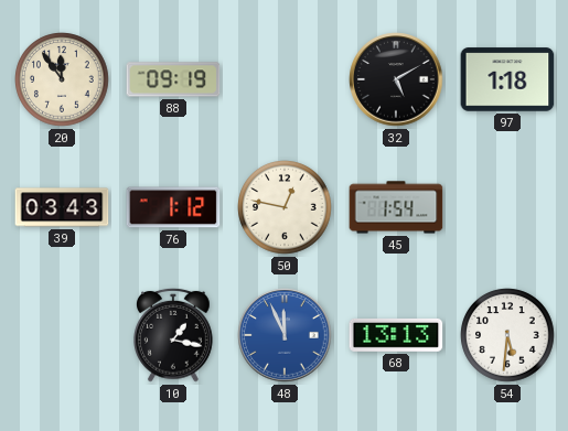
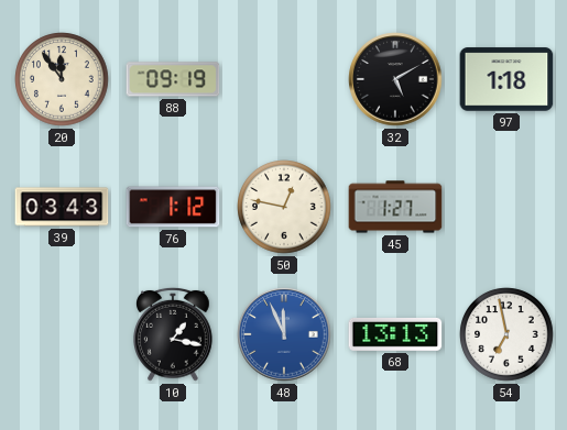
45: 1:54 -> 1:27
54: 5:31 -> 6:58
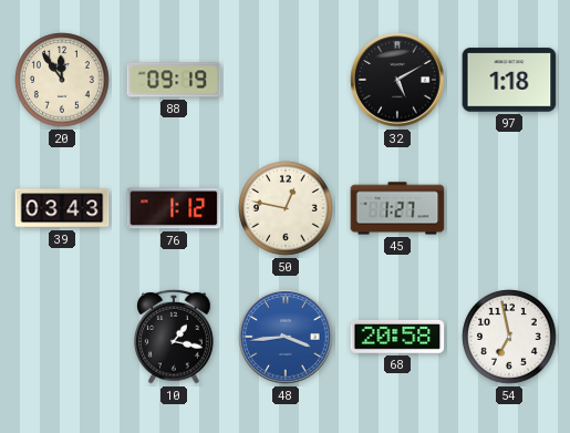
48: 11:56 -> 3:44
68: 13:13 -> 20:58
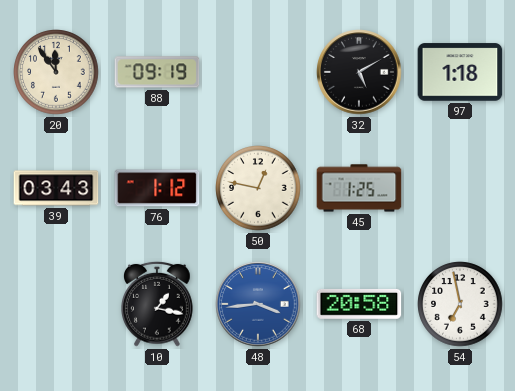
45: 1:27 -> 1:25
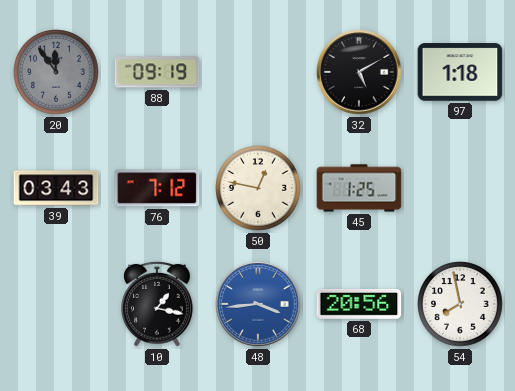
20 dial: cream -> grey
76: 1:12 -> 7:12
68: 20:58 -> 20:56
54: 6:58 -> 7:58
